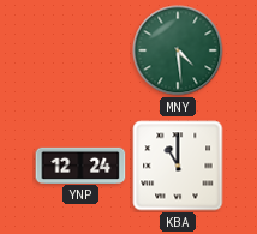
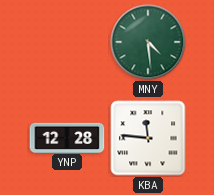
YNP: 12:24 -> 12:28
KBA: 11:00 -> 11:46
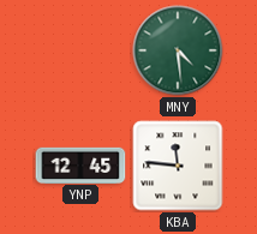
YNP: 12:28 -> 12:45
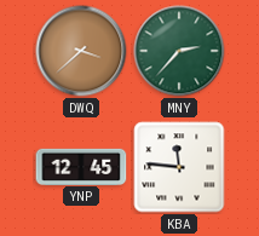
DWQ: none -> 3:38
MNY: 4:29 -> 2:37
